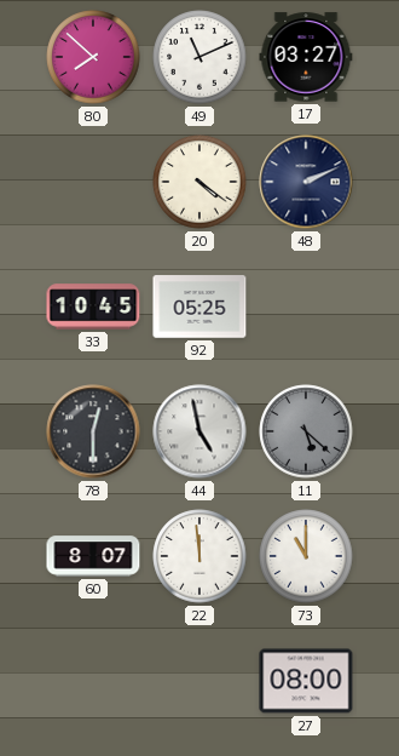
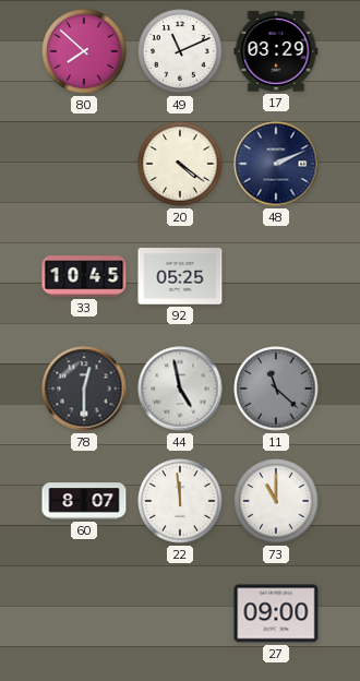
17: 03:27 -> 03:29
11: 5:22 -> 11:22
27: 08:00 -> 09:00
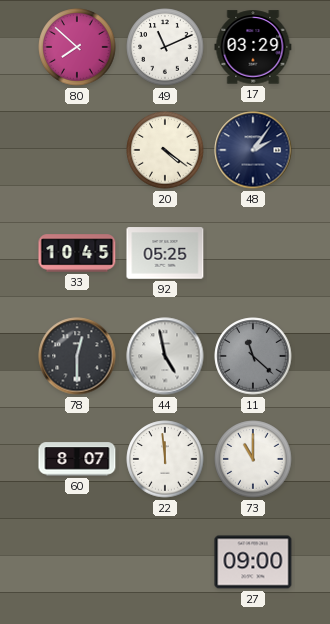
48: 2:11 -> 2:06
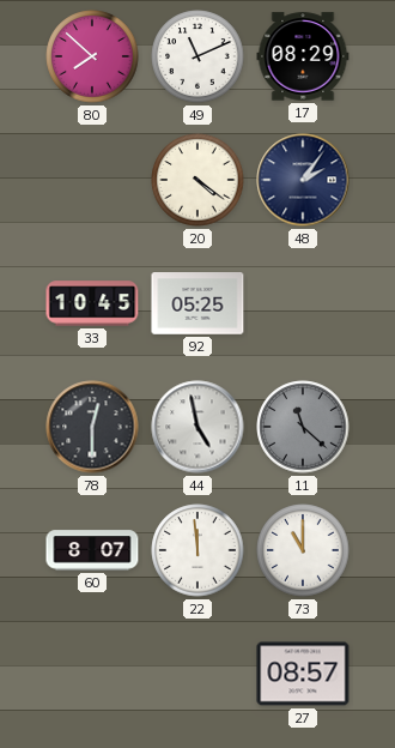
17: 03:29 -> 08:29
27: 09:00 -> 08:57
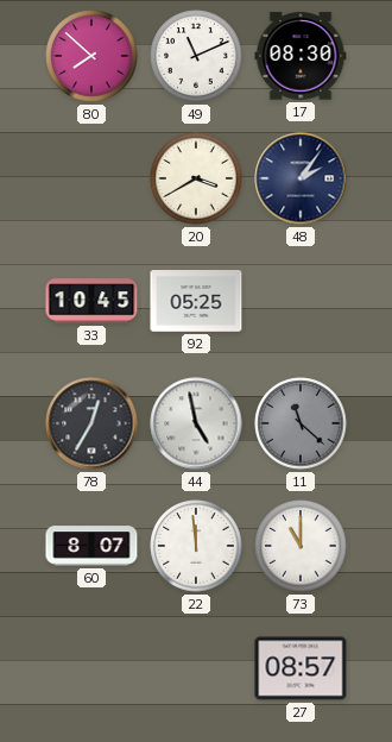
17: 08:29 -> 08:30
20: 4:21 -> 3:40
78: 12:30 -> 12:35
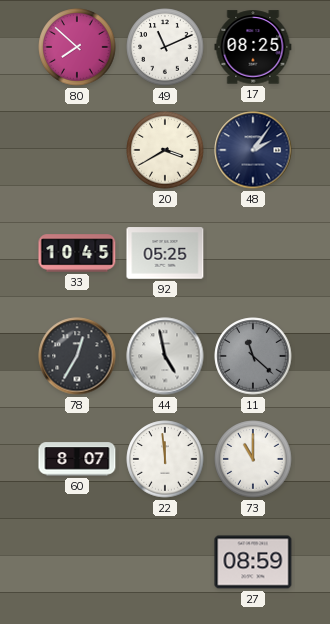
17: 08:30 -> 08:25
27: 08:57 -> 08:59
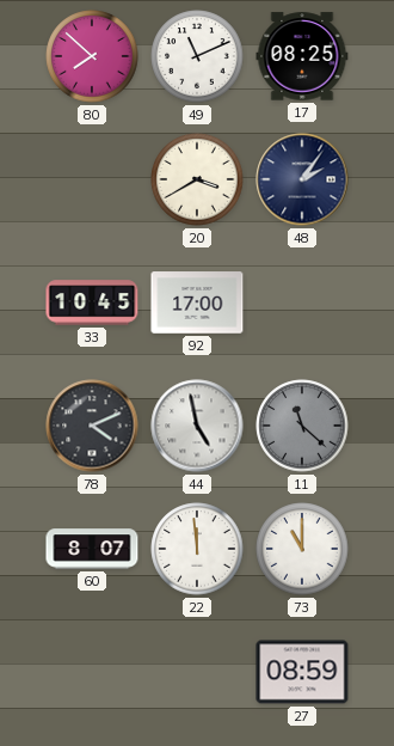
92: 05:25 -> 17:00
78: 12:35 -> 4:11
